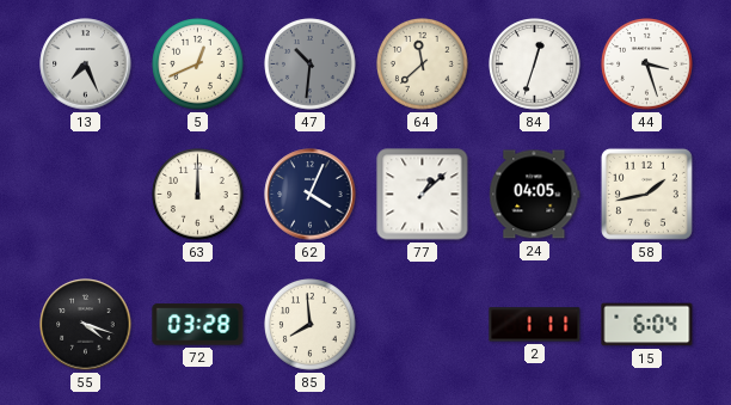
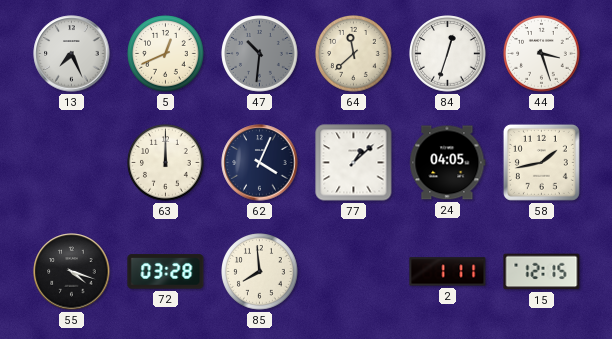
15: 6:04 -> 12:15
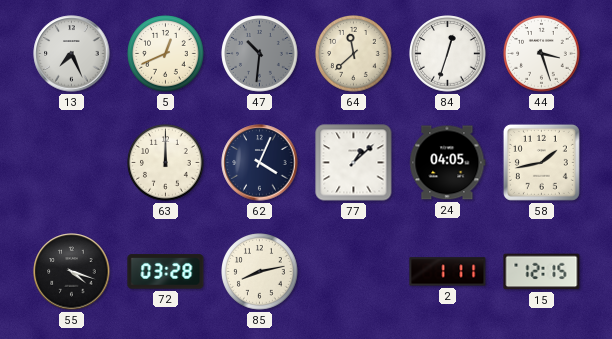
85: 7:59 -> 8:13
